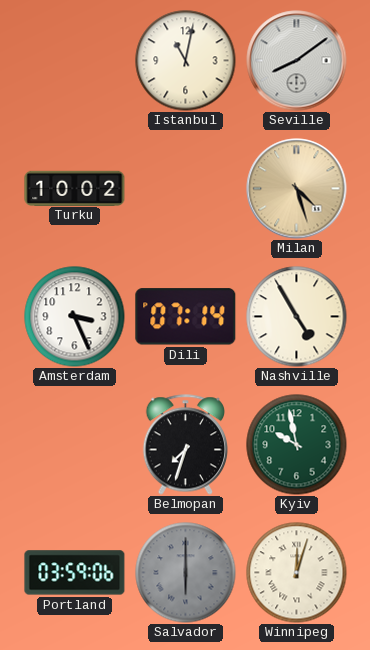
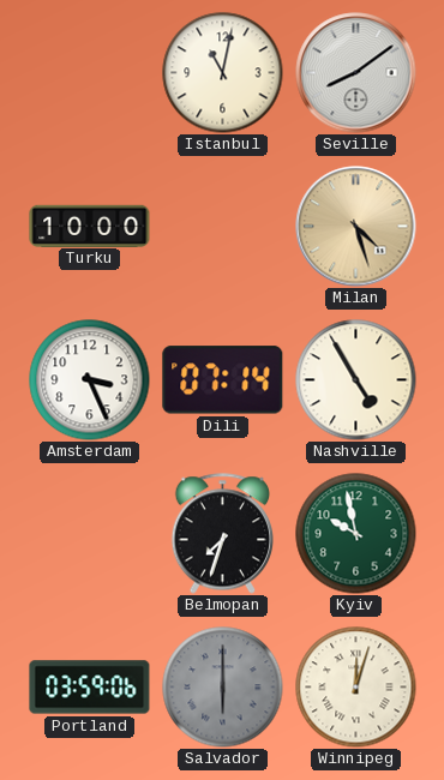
Turku: 10:02 -> 10:00
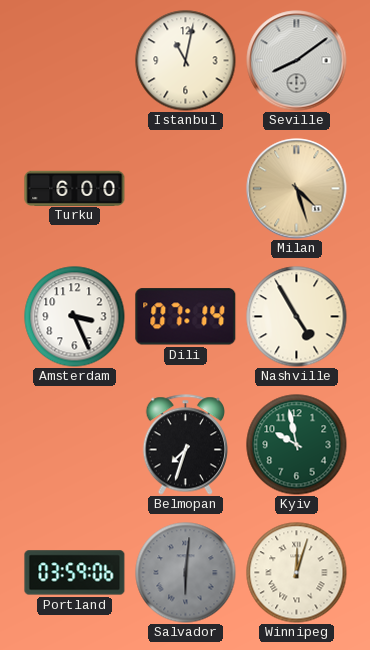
Turku: 10:00 -> 6:00
Salvador: 6:00 -> 6:01
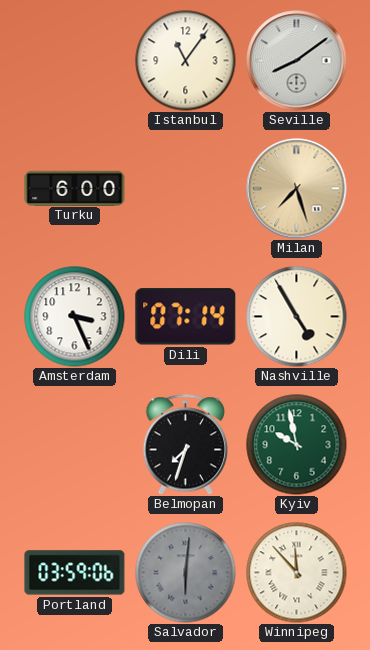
Istanbul: 11:02 -> 11:06
Milan: 4:27 -> 7:27
Winnipeg: 12:03 -> 11:53
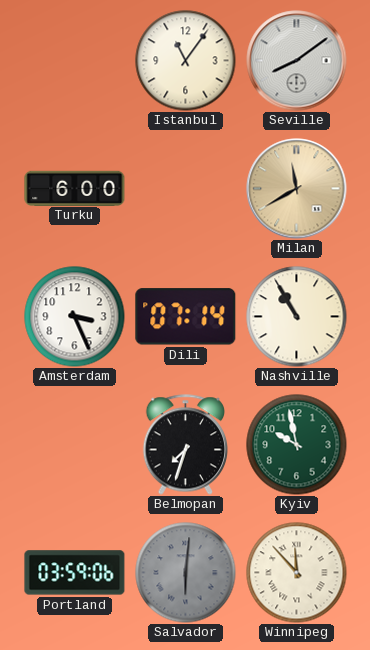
Milan: 7:27 -> 11:40
Nashville: 4:55 -> 10:55
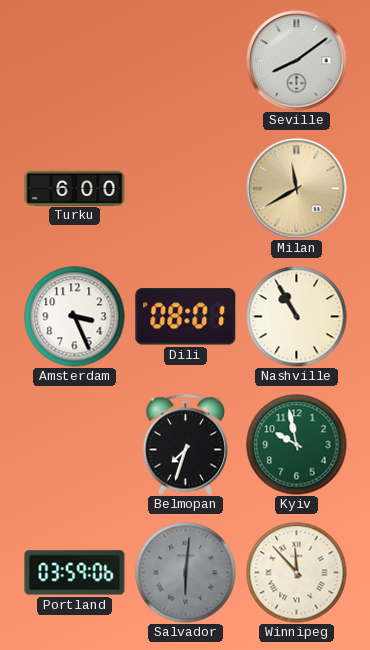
Istanbul: 11:06 -> none
Dili: 07:14 -> 08:01
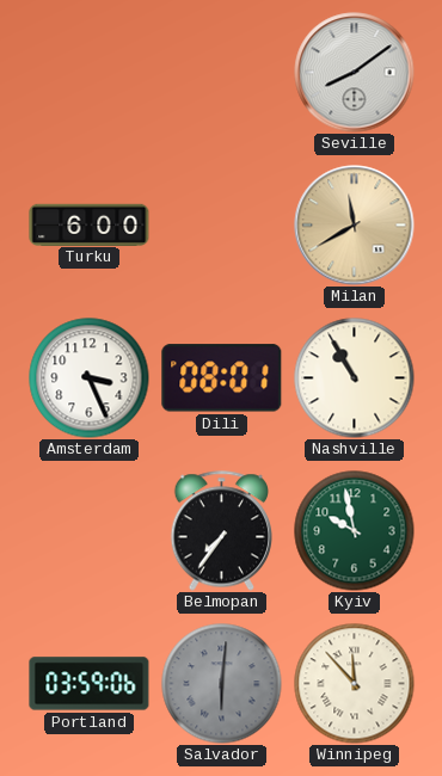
Belmopan: 7:33 -> 7:36
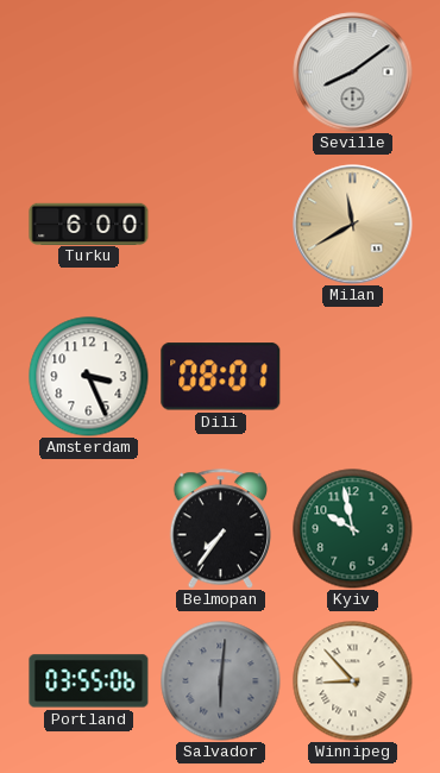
Nashville: 10:55 -> none
Portland: 03:59 -> 03:55
Winnipeg: 11:53 -> 8:53
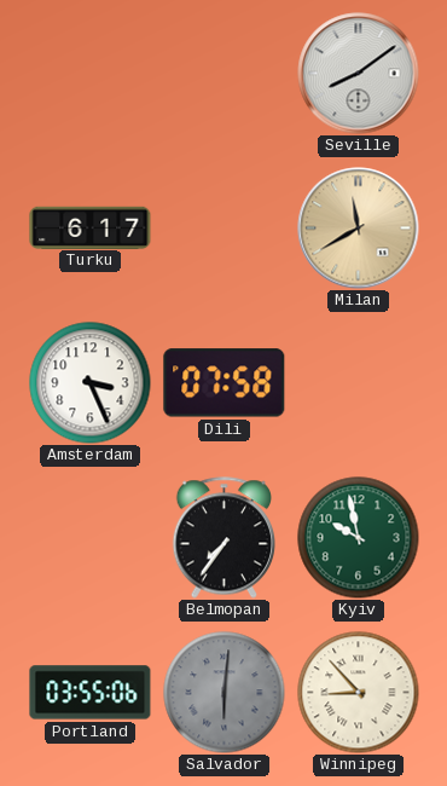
Turku: 6:00 -> 6:17
Dili: 08:01 -> 07:58
